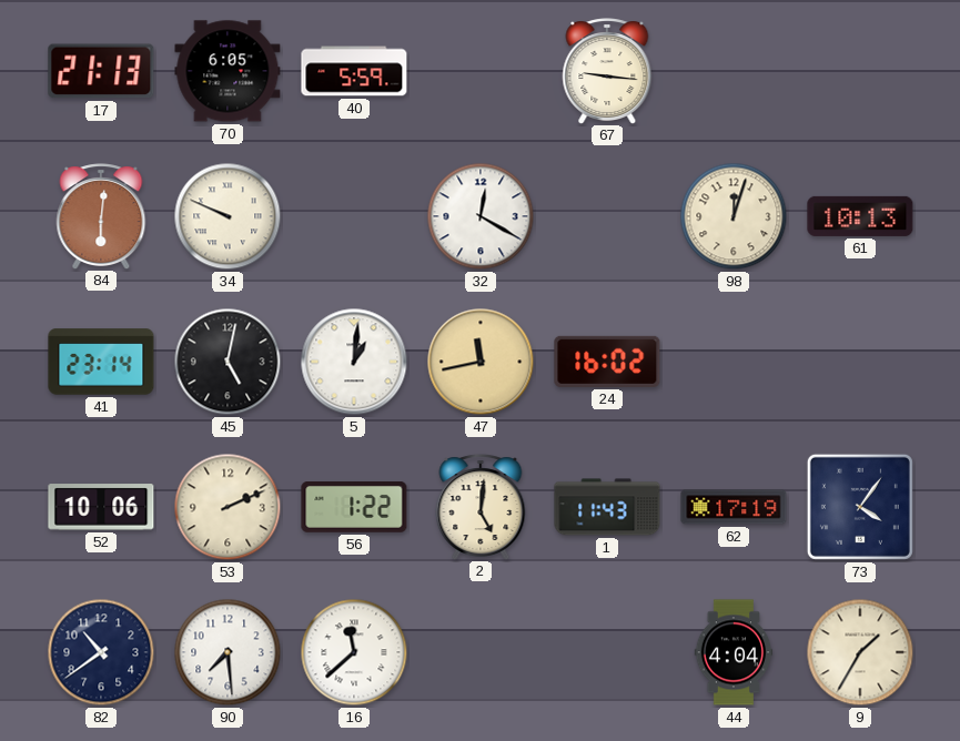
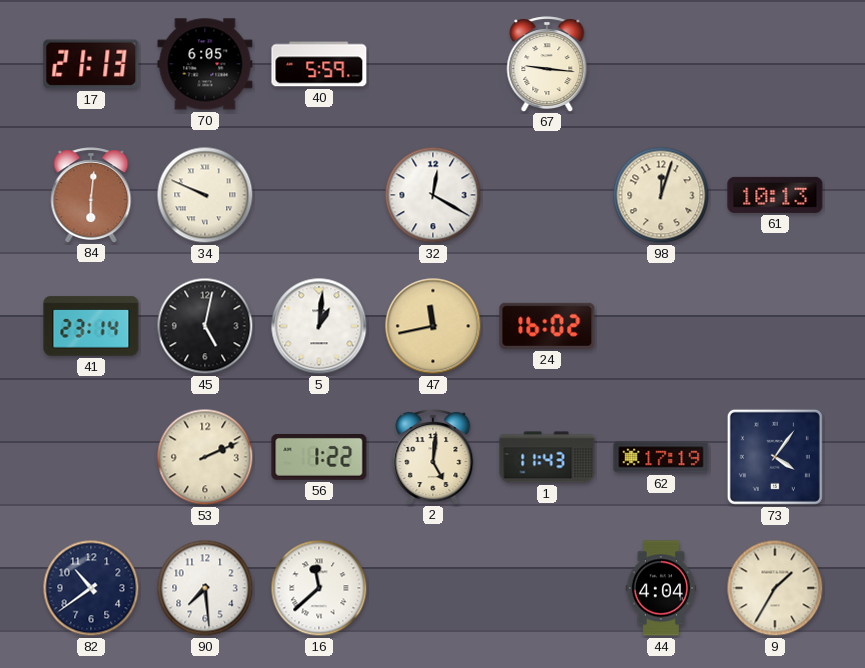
52: 10:06 -> none
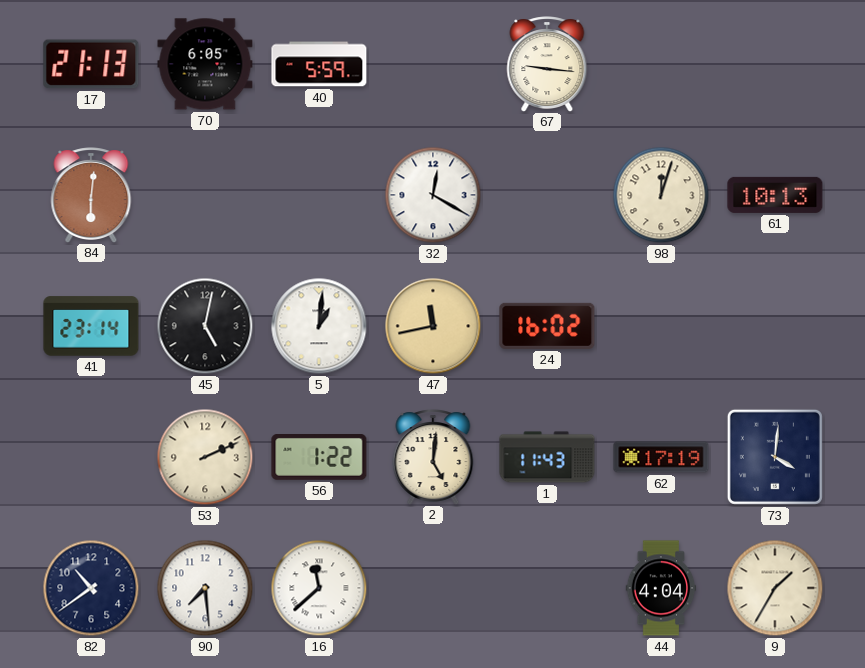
34: 9:49 -> none
73: 4:06 -> 4:01
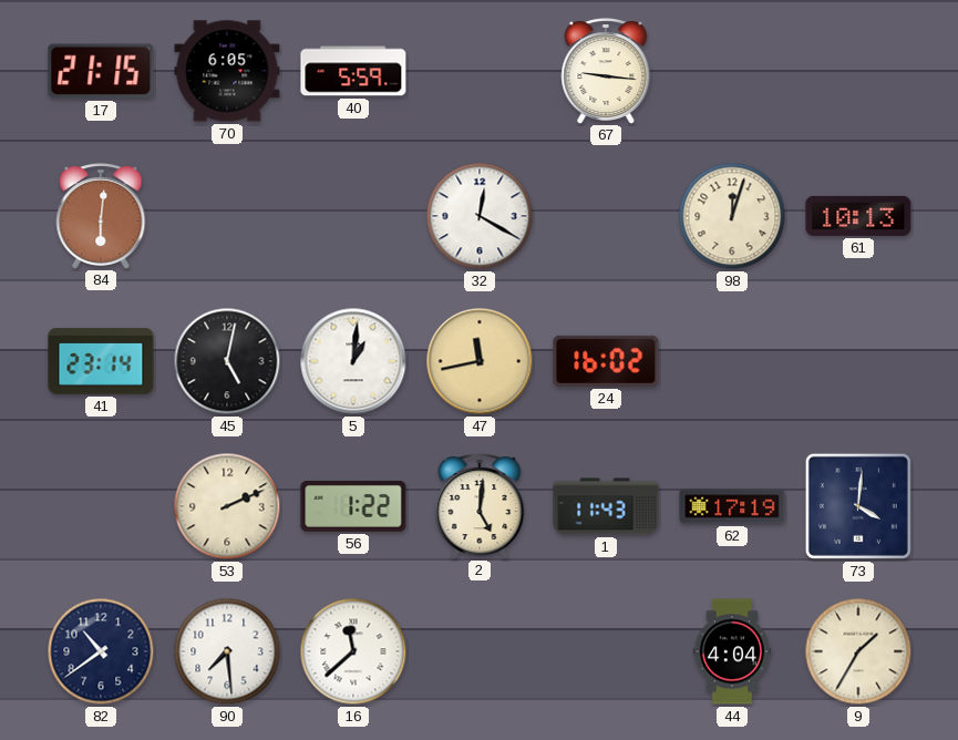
17: 21:13 -> 21:15
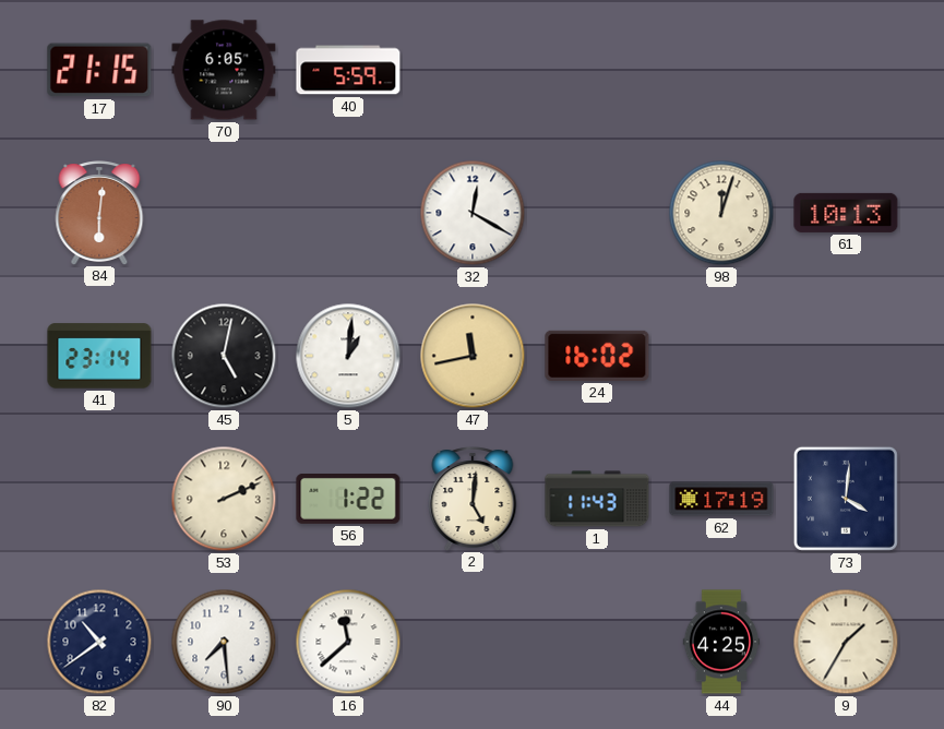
67: 9:16 -> none
44: 4:04 -> 4:25
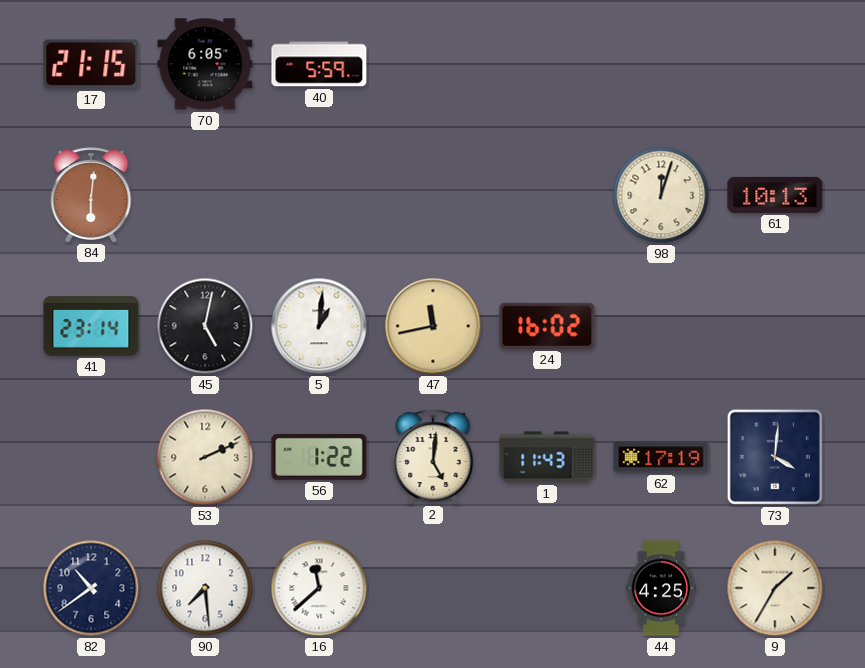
32: 12:20 -> none
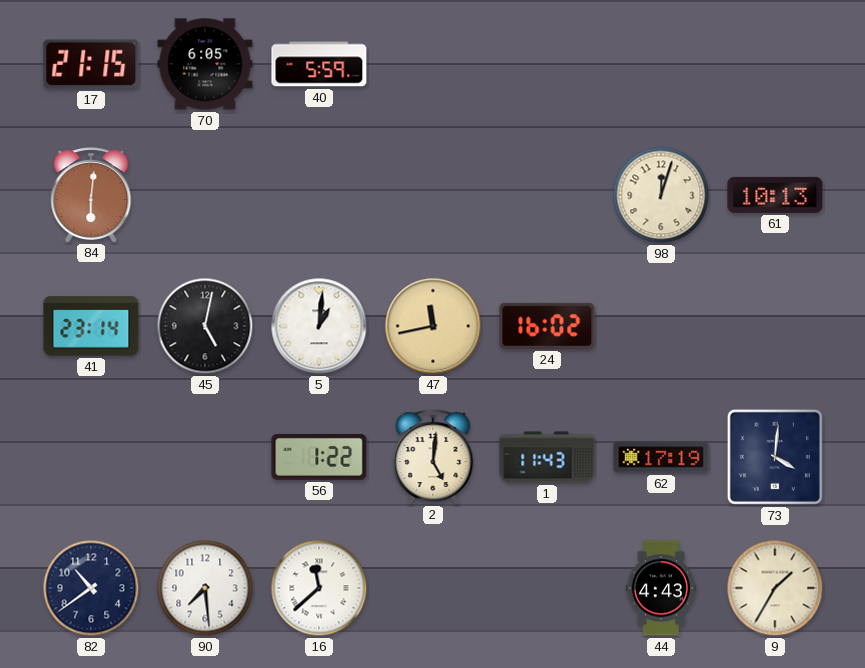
53: 2:11 -> none
44: 4:25 -> 4:43
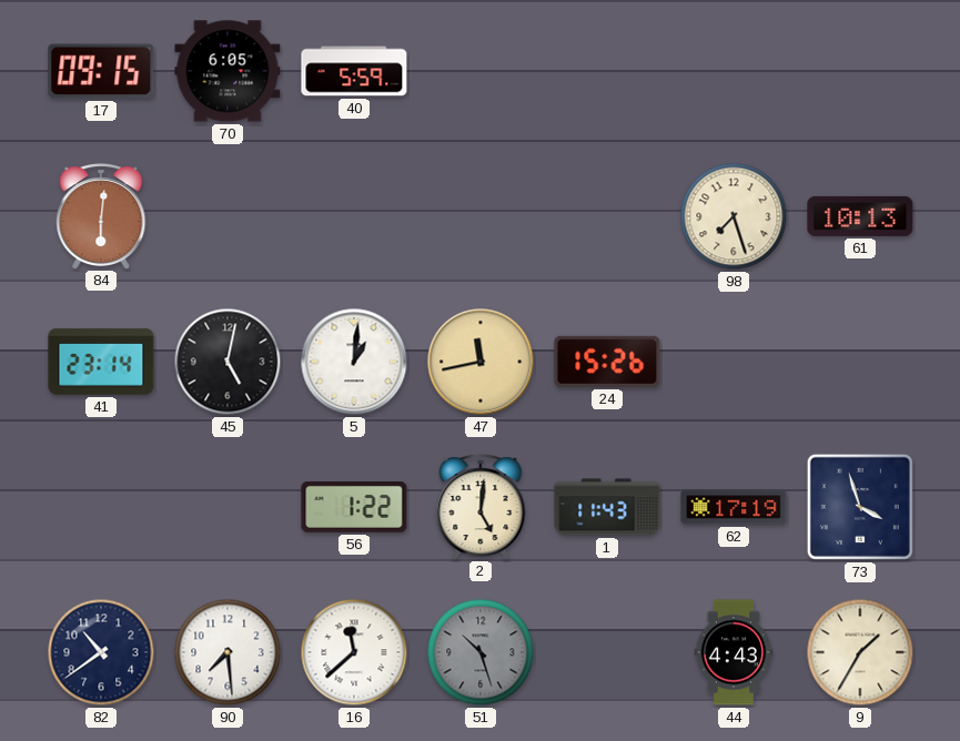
17: 21:15 -> 09:15
98: 12:03 -> 7:27
24: 16:02 -> 15:26
73: 4:01 -> 3:57
51: none -> 10:27
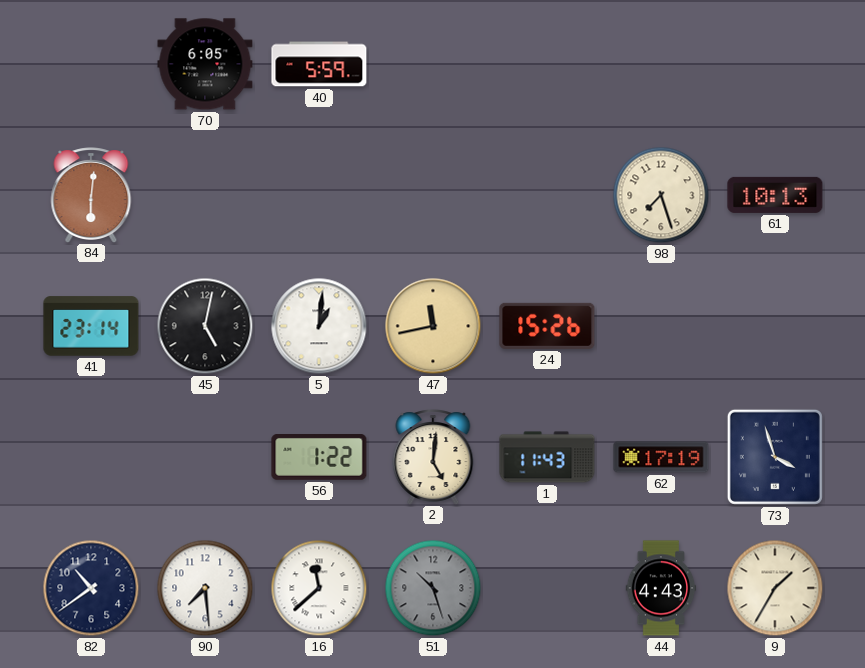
17: 09:15 -> none
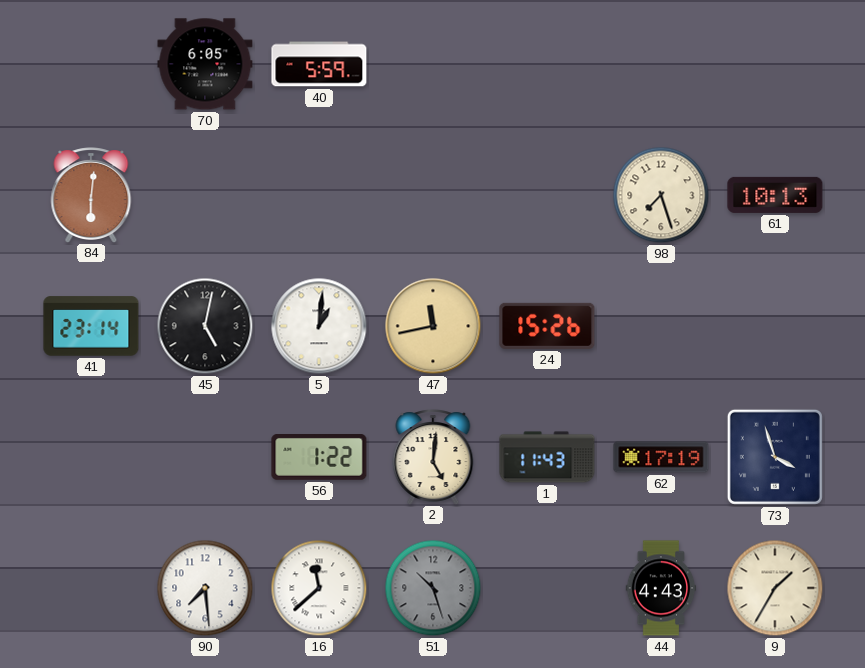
82: 10:39 -> none
